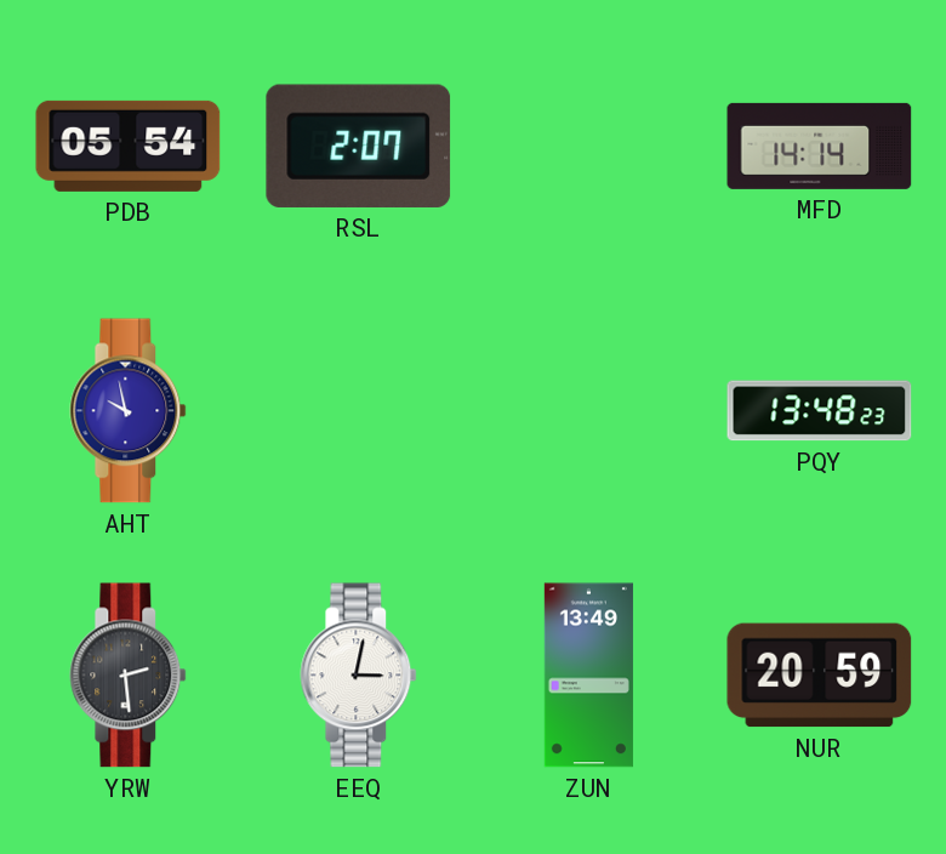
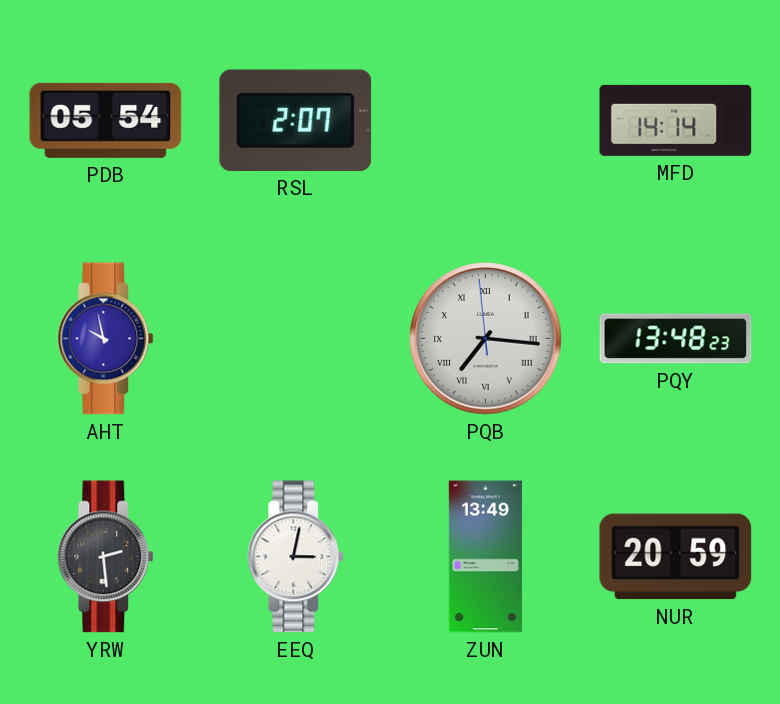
PQB: none -> 7:15
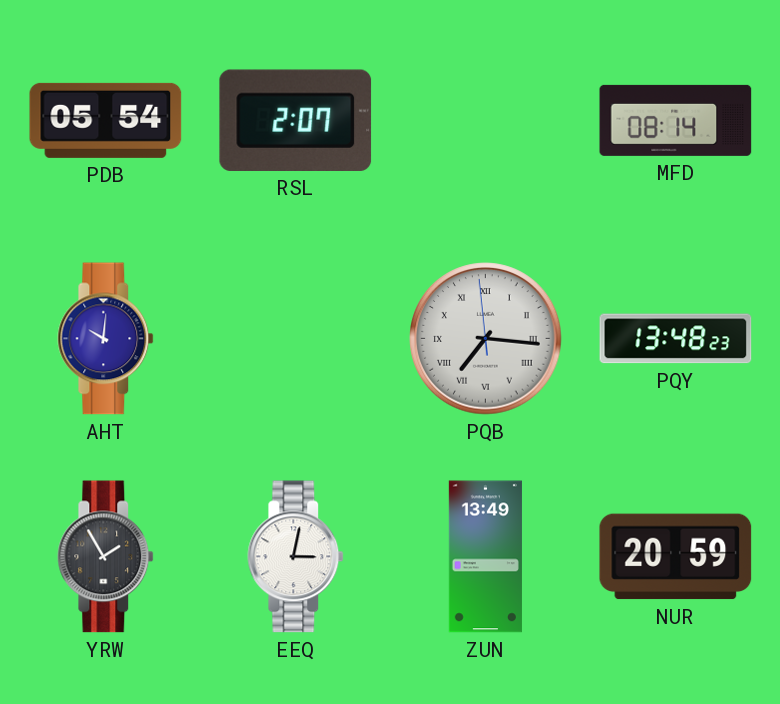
MFD: 14:14 -> 08:14
AHT: 9:58 -> 10:01
YRW: 2:29 -> 1:55
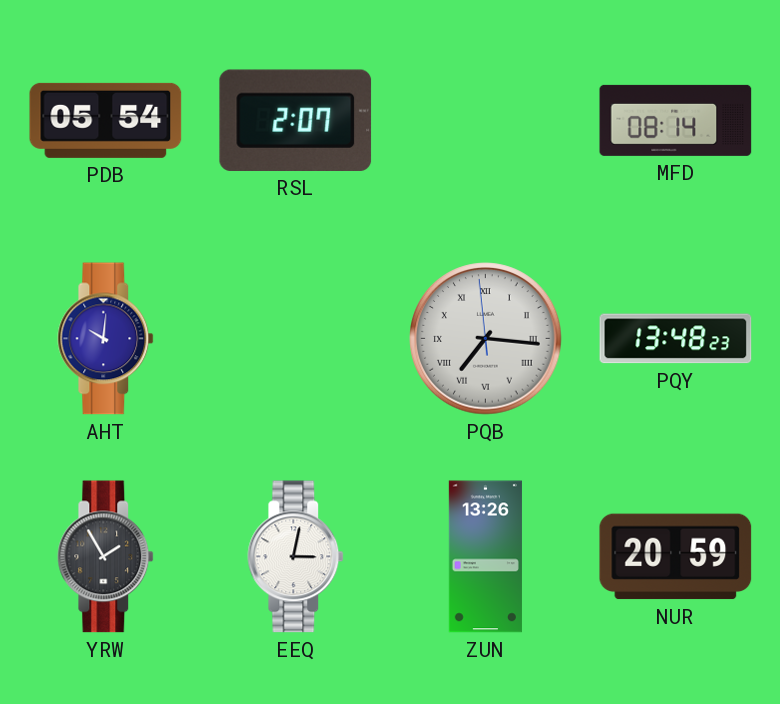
ZUN: 13:49 -> 13:26
